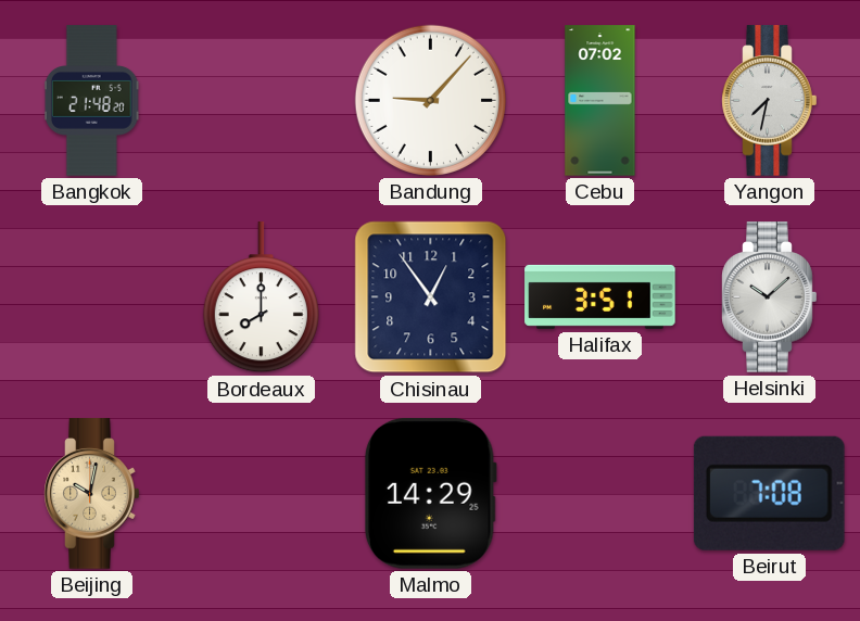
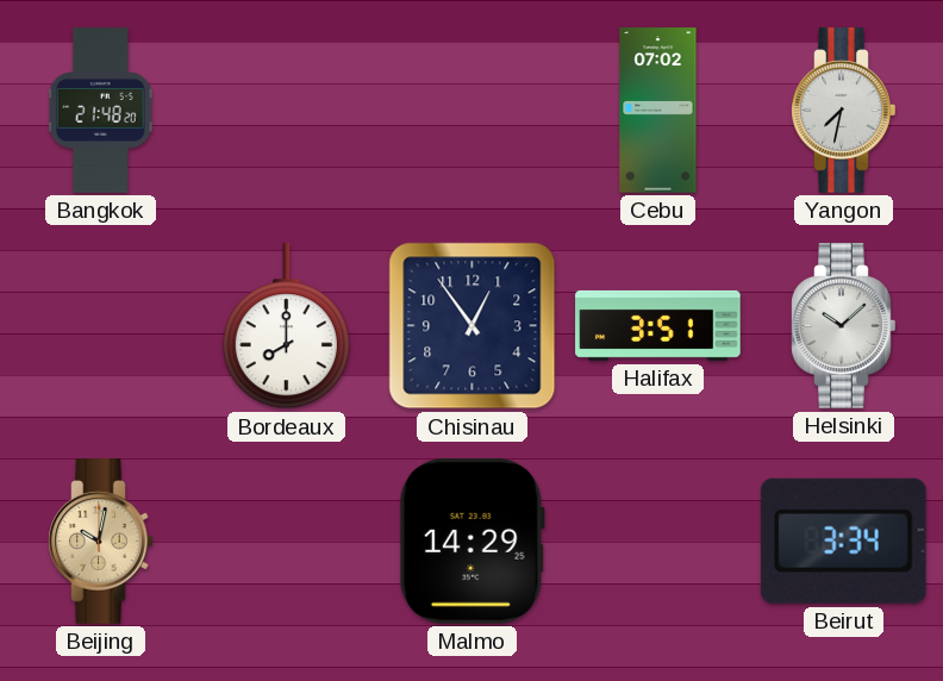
Bandung: 9:07 -> none
Beirut: 7:08 -> 3:34
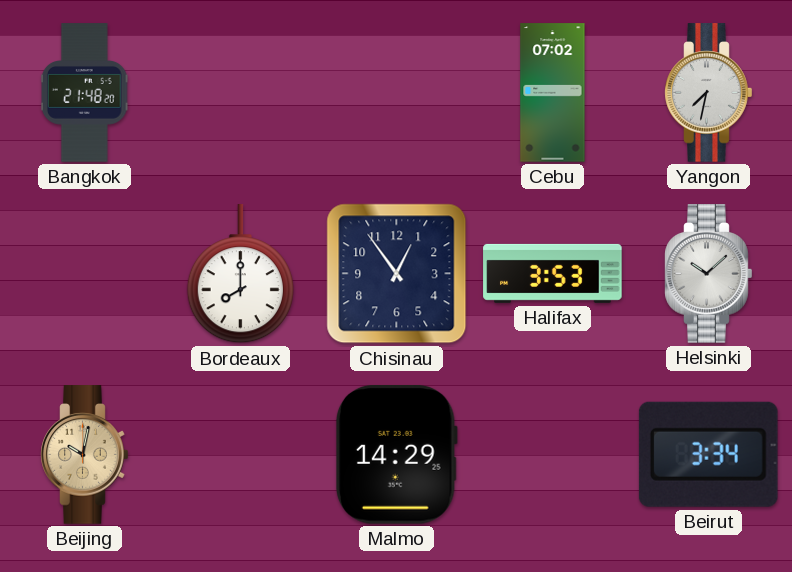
Halifax: 3:51 -> 3:53
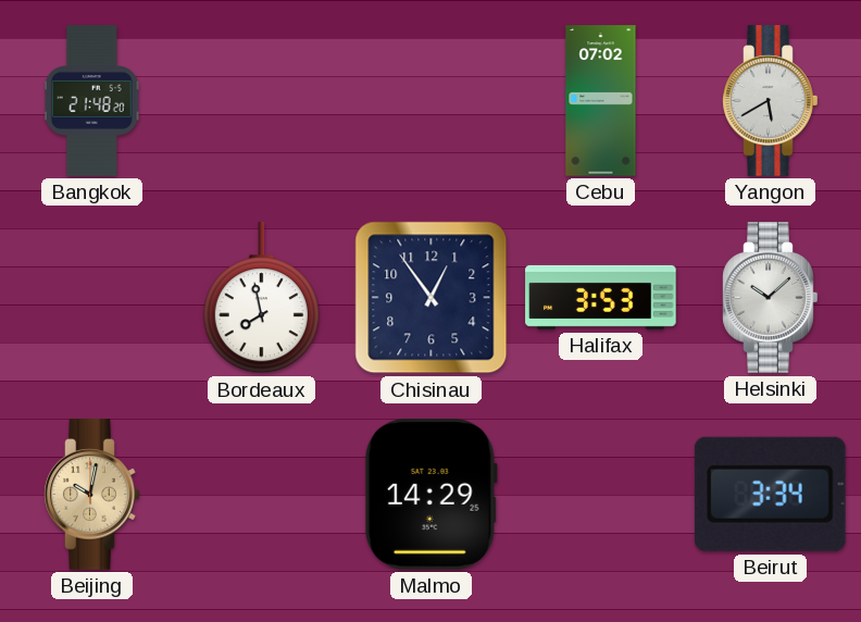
Yangon: 7:32 -> 5:40
Bordeaux: 8:00 -> 7:58
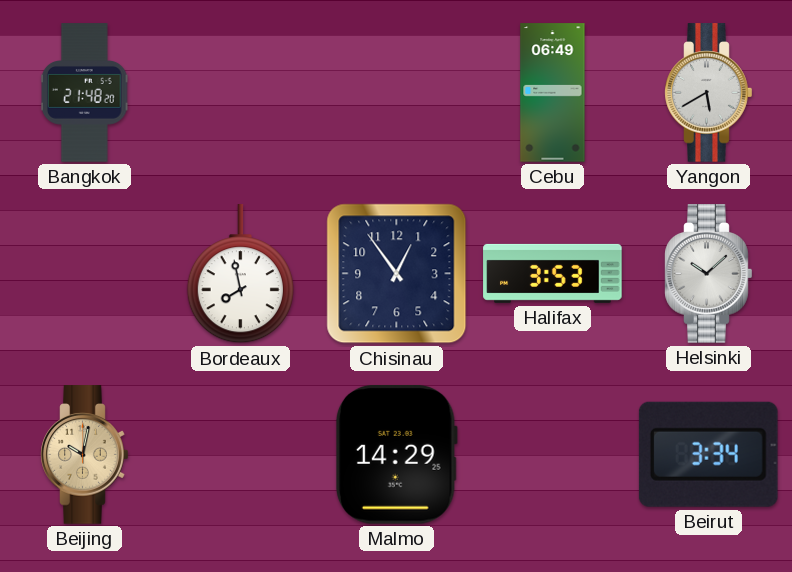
Cebu: 07:02 -> 06:49
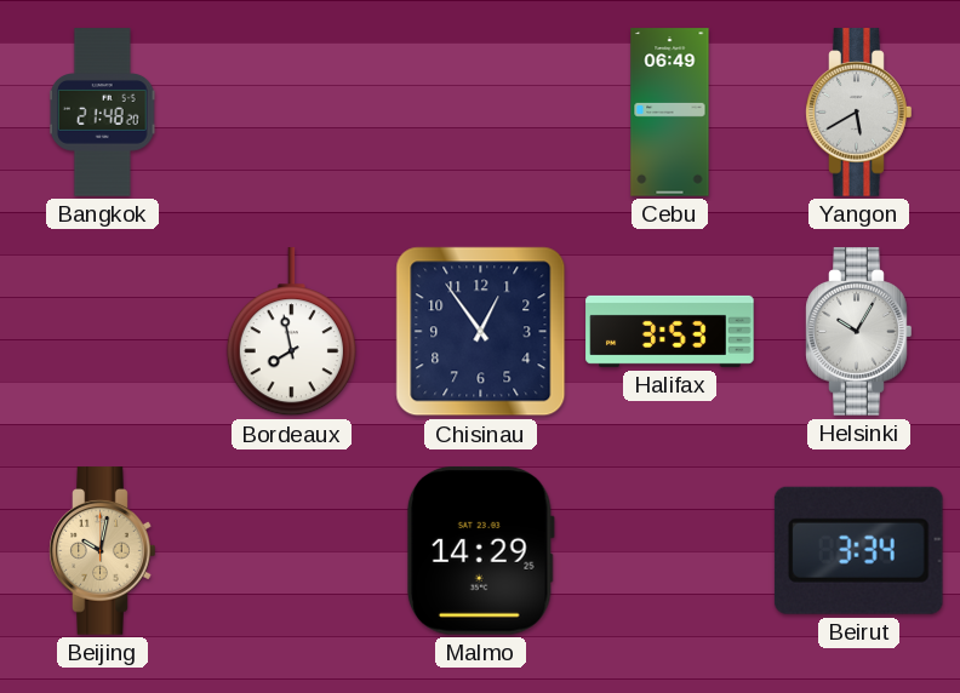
Helsinki: 10:08 -> 10:05
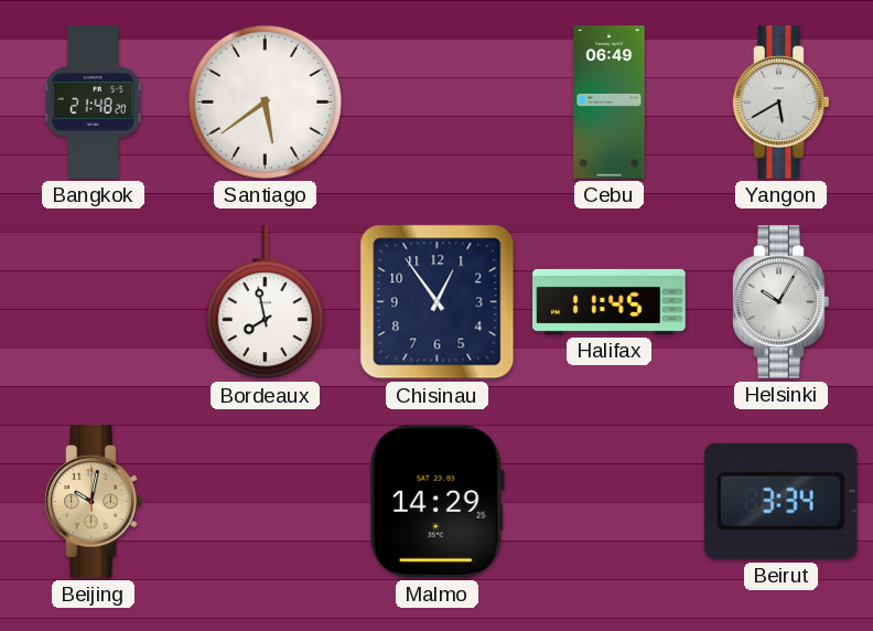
Santiago: none -> 5:39
Halifax: 3:53 -> 11:45
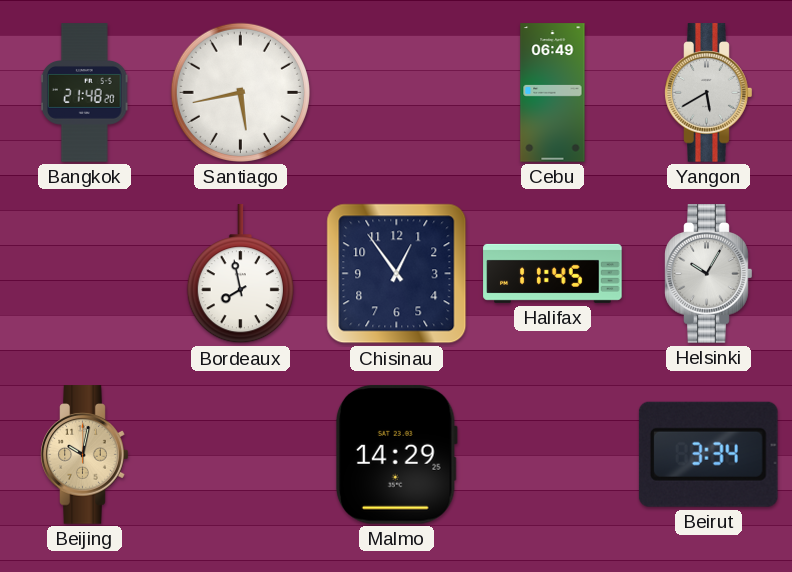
Santiago: 5:39 -> 5:43
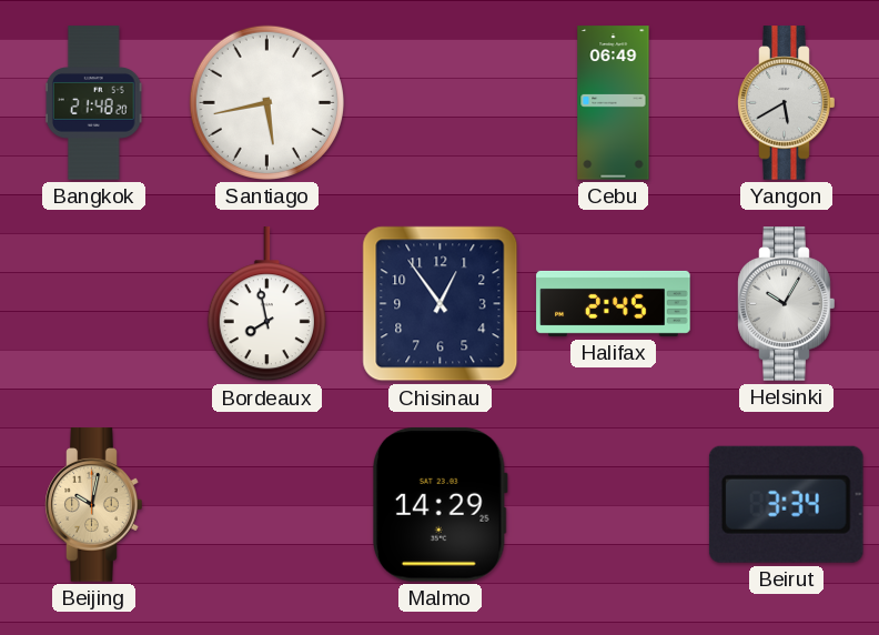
Halifax: 11:45 -> 2:45
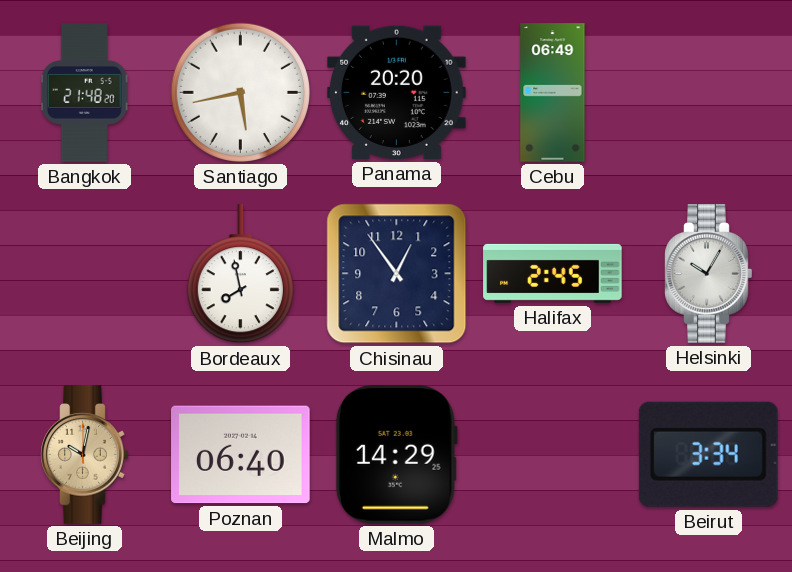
Panama: none -> 20:20
Yangon: 5:40 -> none
Poznan: none -> 06:40
